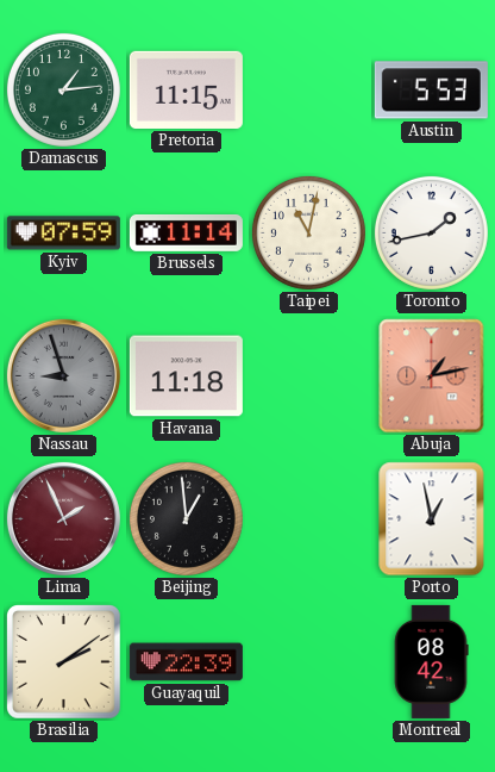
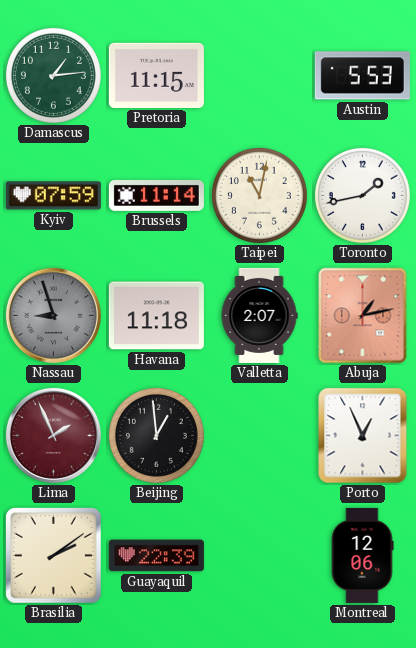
Valletta: none -> 2:07
Porto: 12:58 -> 12:56
Montreal: 08:42 -> 12:06
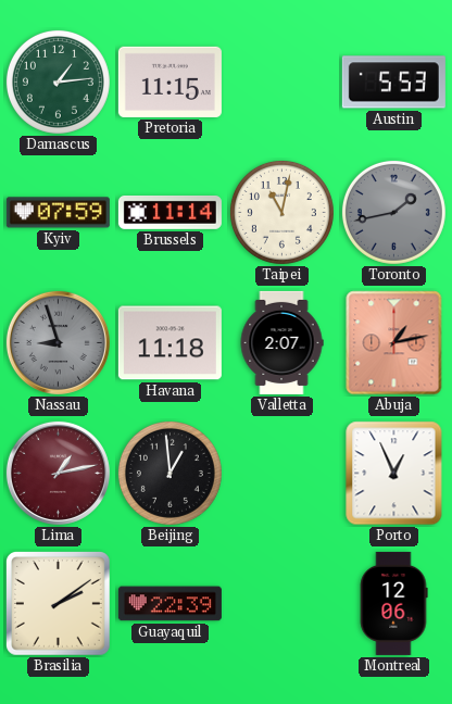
Toronto dial: white -> grey
Lima: 1:56 -> 1:13
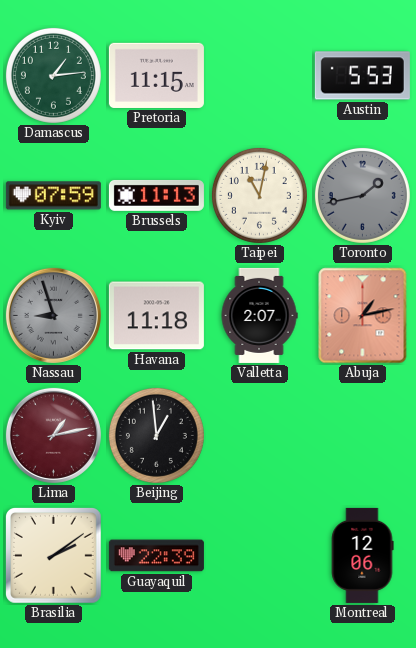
Brussels: 11:14 -> 11:13
Porto: 12:56 -> none
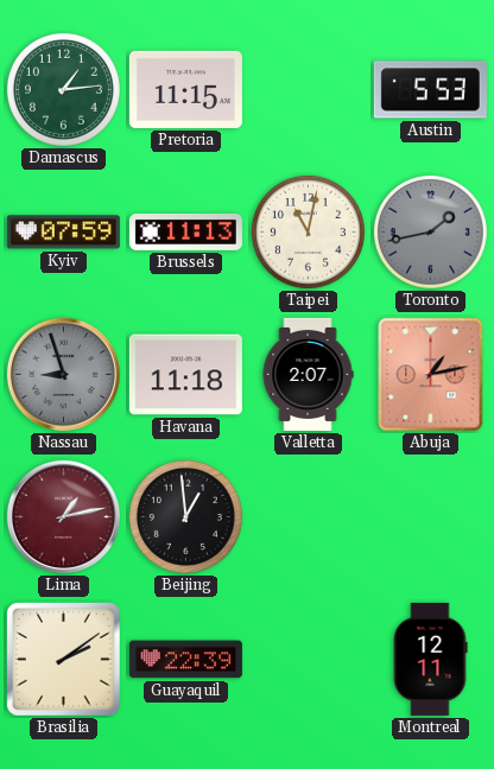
Montreal: 12:06 -> 12:11
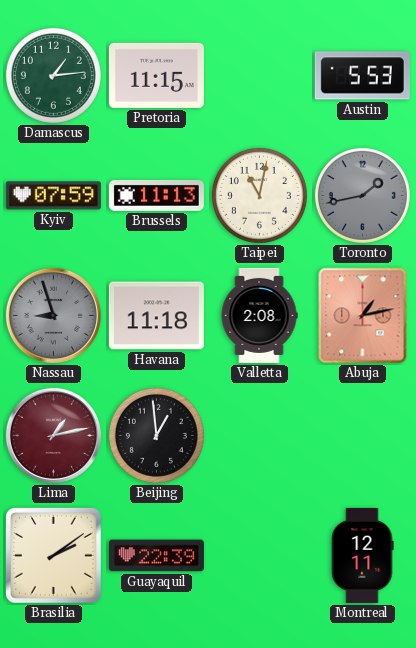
Valletta: 2:07 -> 2:08
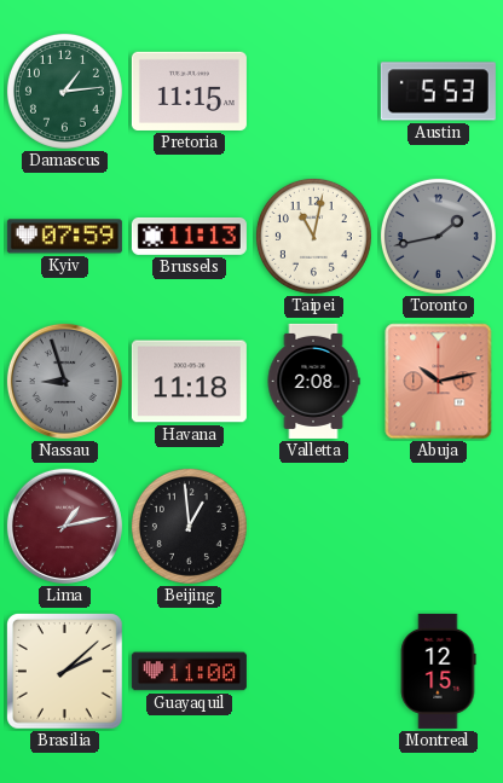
Abuja: 1:13 -> 10:13
Brasilia: 2:09 -> 2:08
Guayaquil: 22:39 -> 11:00
Montreal: 12:11 -> 12:15
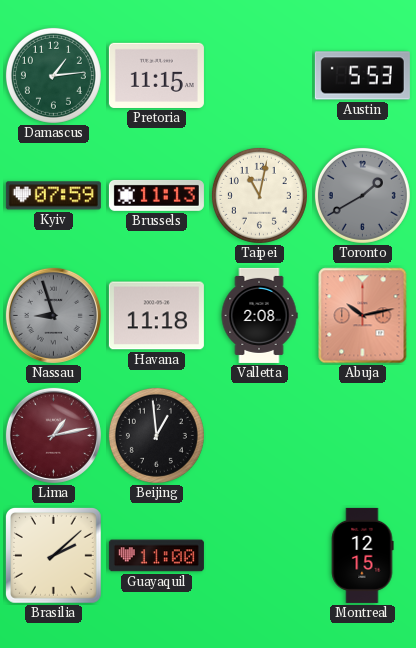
Toronto: 1:43 -> 1:40
